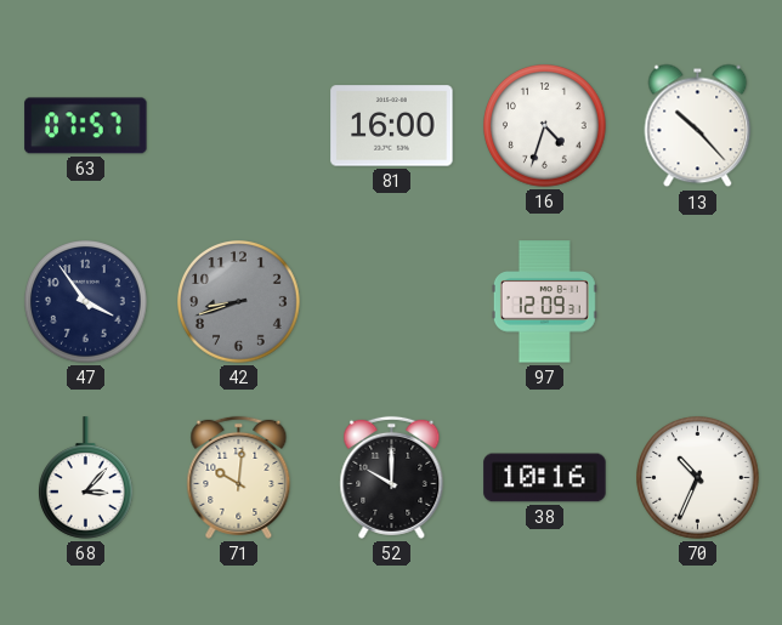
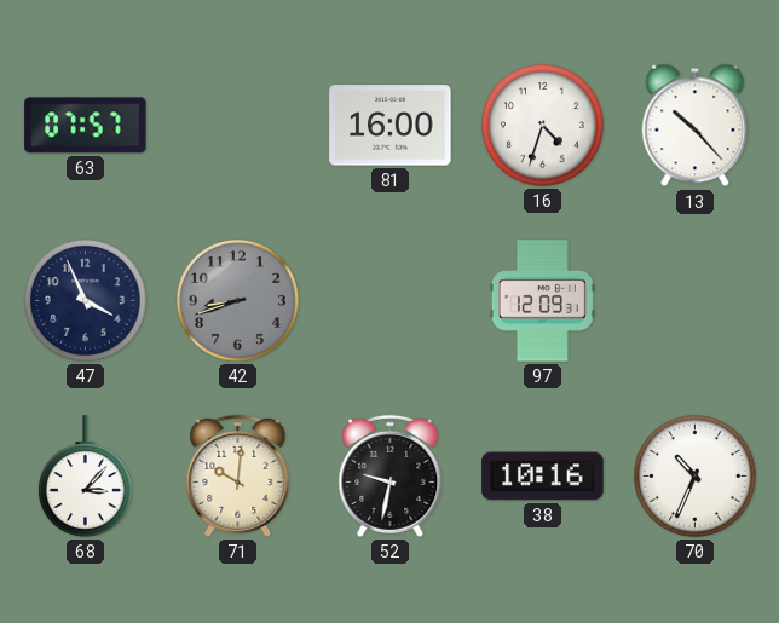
47: 3:54 -> 3:56
52: 10:00 -> 9:32
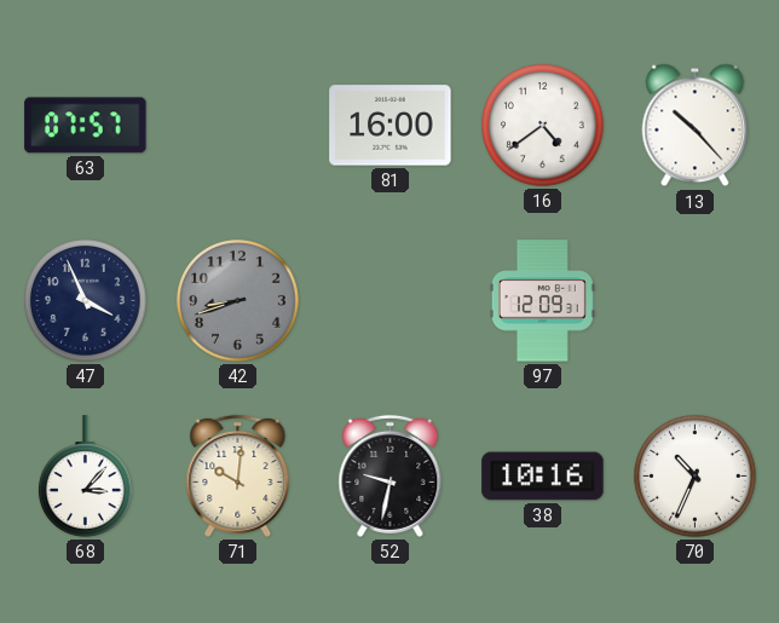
16: 4:33 -> 4:39
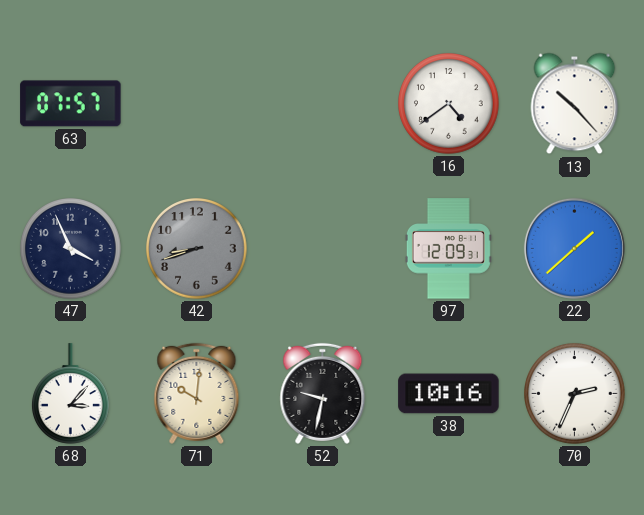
81: 16:00 -> none
22: none -> 1:38
70: 10:34 -> 2:34
